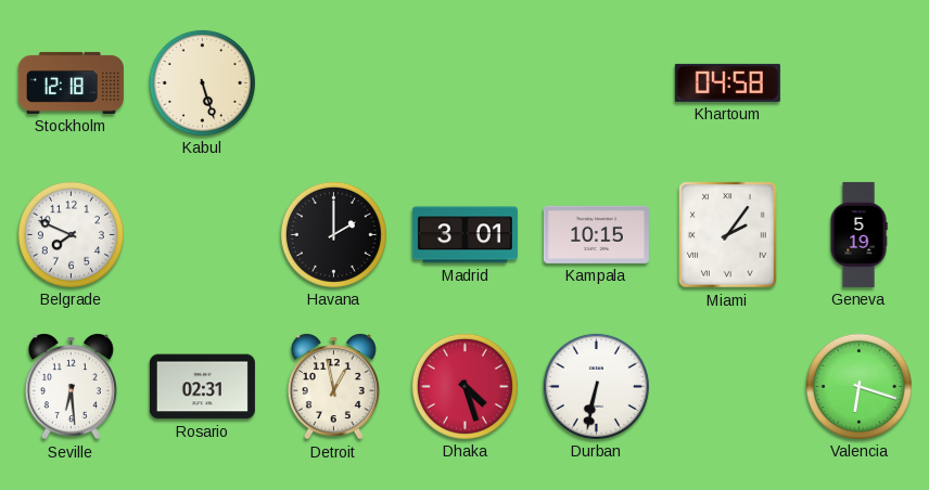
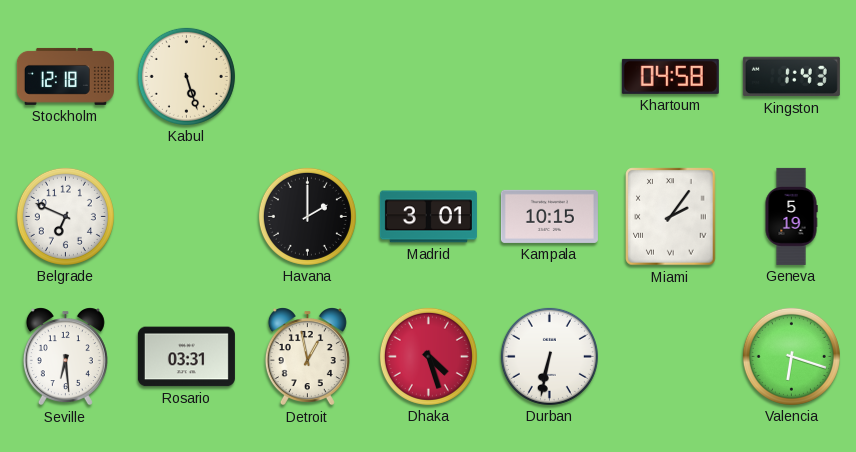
Kingston: none -> 1:43
Belgrade: 7:49 -> 6:49
Rosario: 02:31 -> 03:31
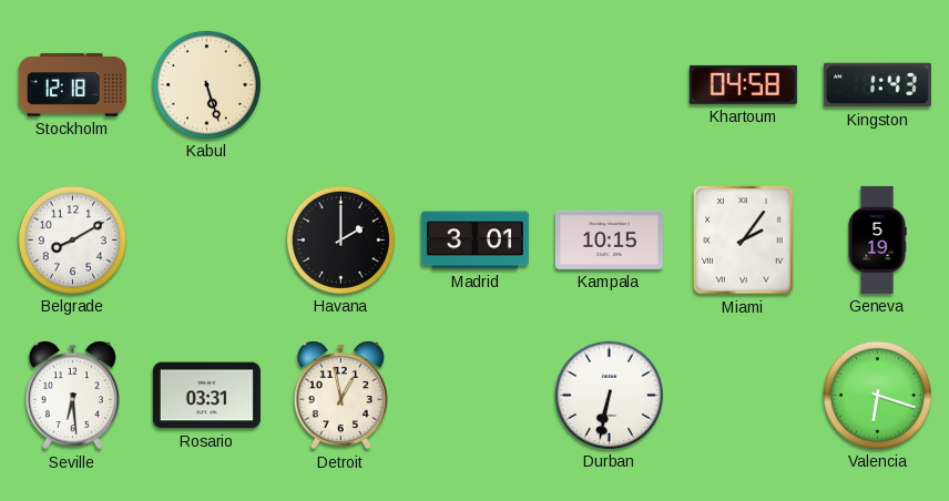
Belgrade: 6:49 -> 8:10
Dhaka: 4:27 -> none
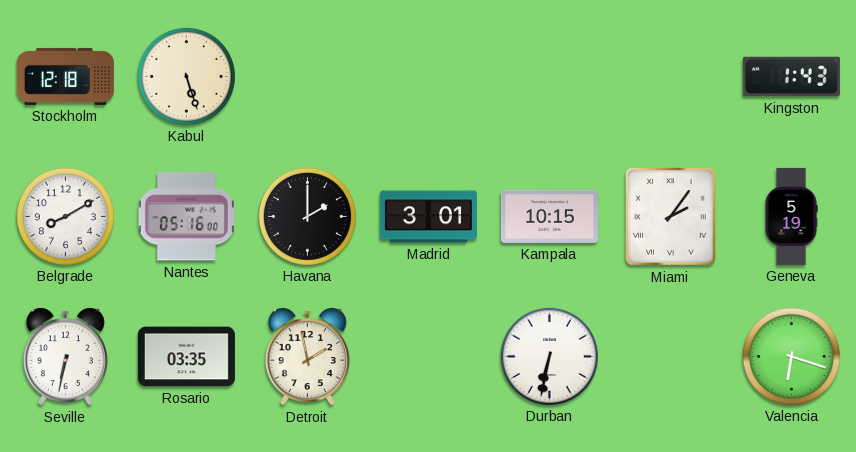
Khartoum: 04:58 -> none
Nantes: none -> 05:16
Seville: 6:29 -> 6:32
Rosario: 03:31 -> 03:35
Detroit: 12:58 -> 1:58
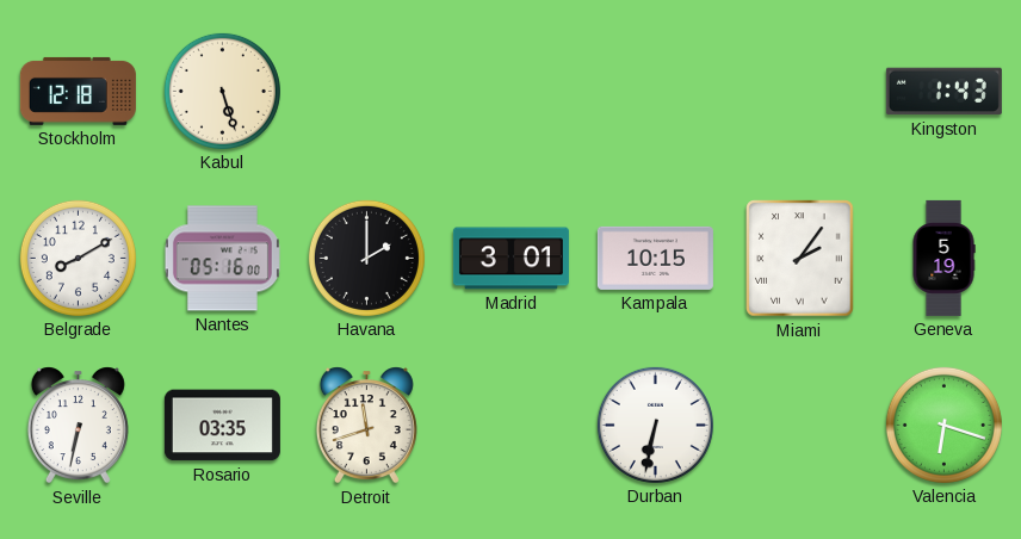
Detroit: 1:58 -> 11:42
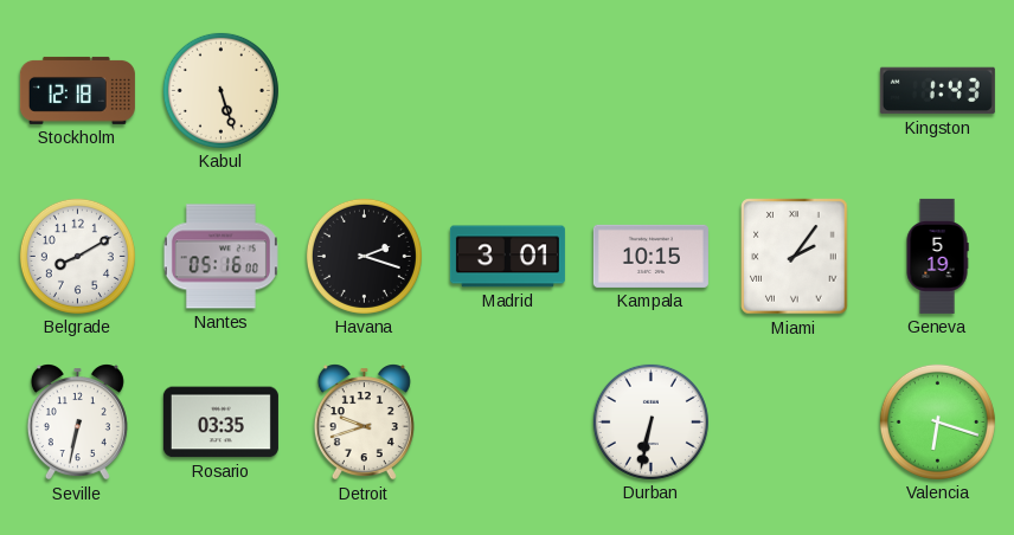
Havana: 2:00 -> 2:18
Detroit: 11:42 -> 9:42
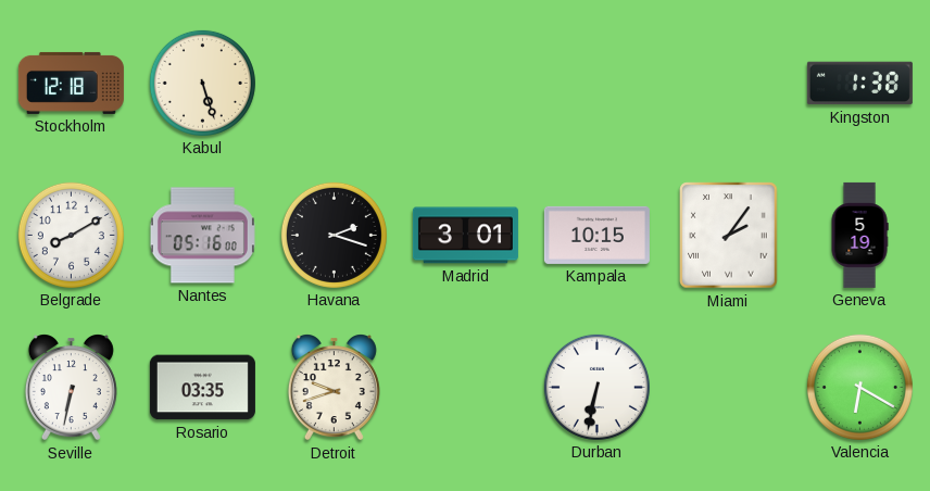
Kingston: 1:43 -> 1:38
Valencia: 6:18 -> 6:20
